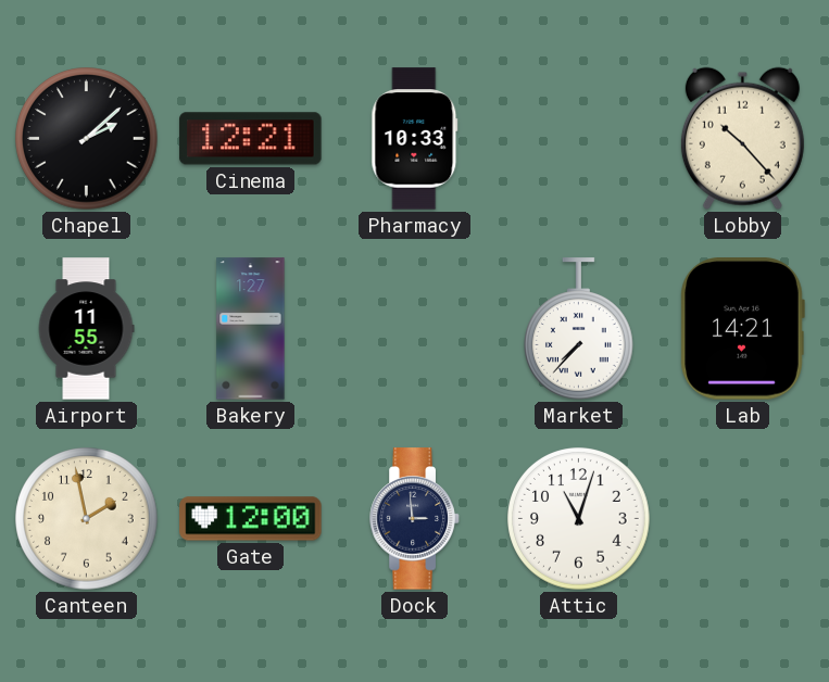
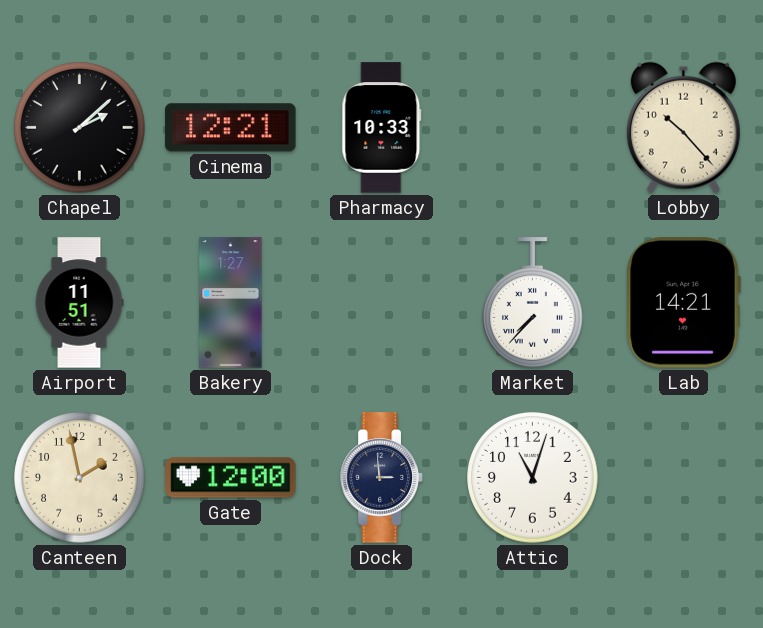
Airport: 11:55 -> 11:51
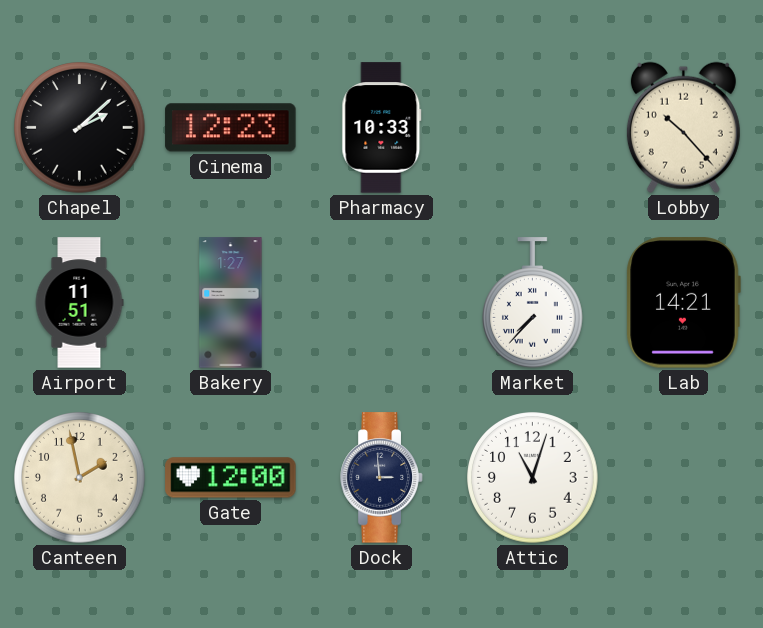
Cinema: 12:21 -> 12:23
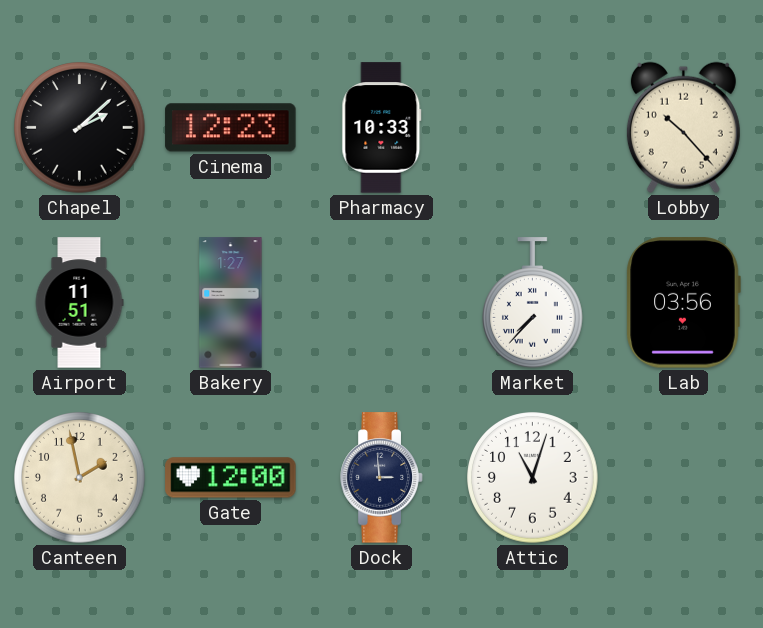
Lab: 14:21 -> 03:56
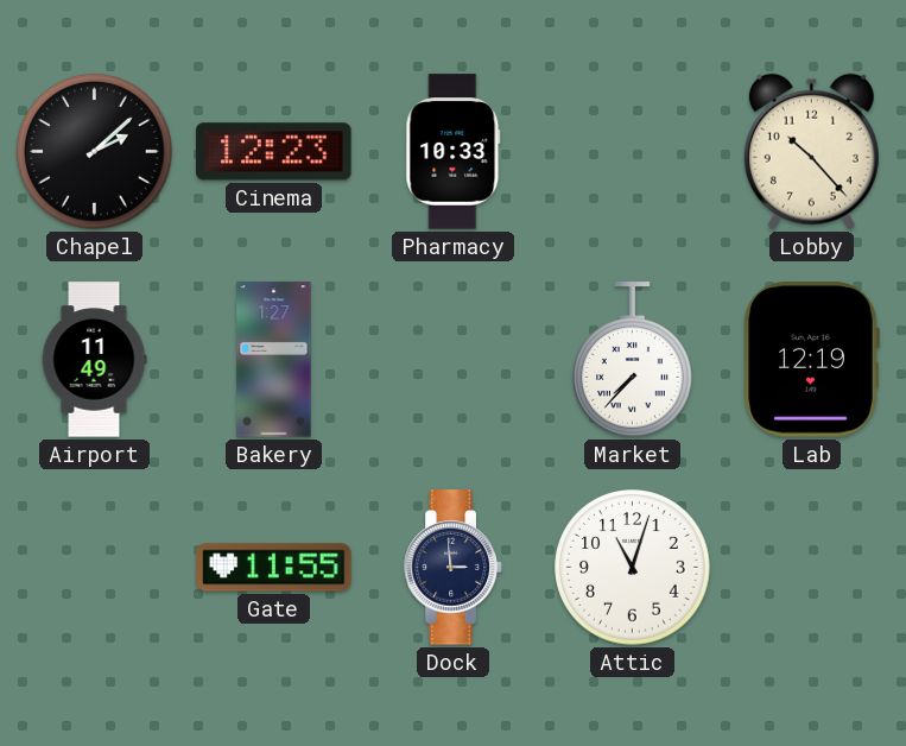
Airport: 11:51 -> 11:49
Lab: 03:56 -> 12:19
Canteen: 1:58 -> none
Gate: 12:00 -> 11:55
